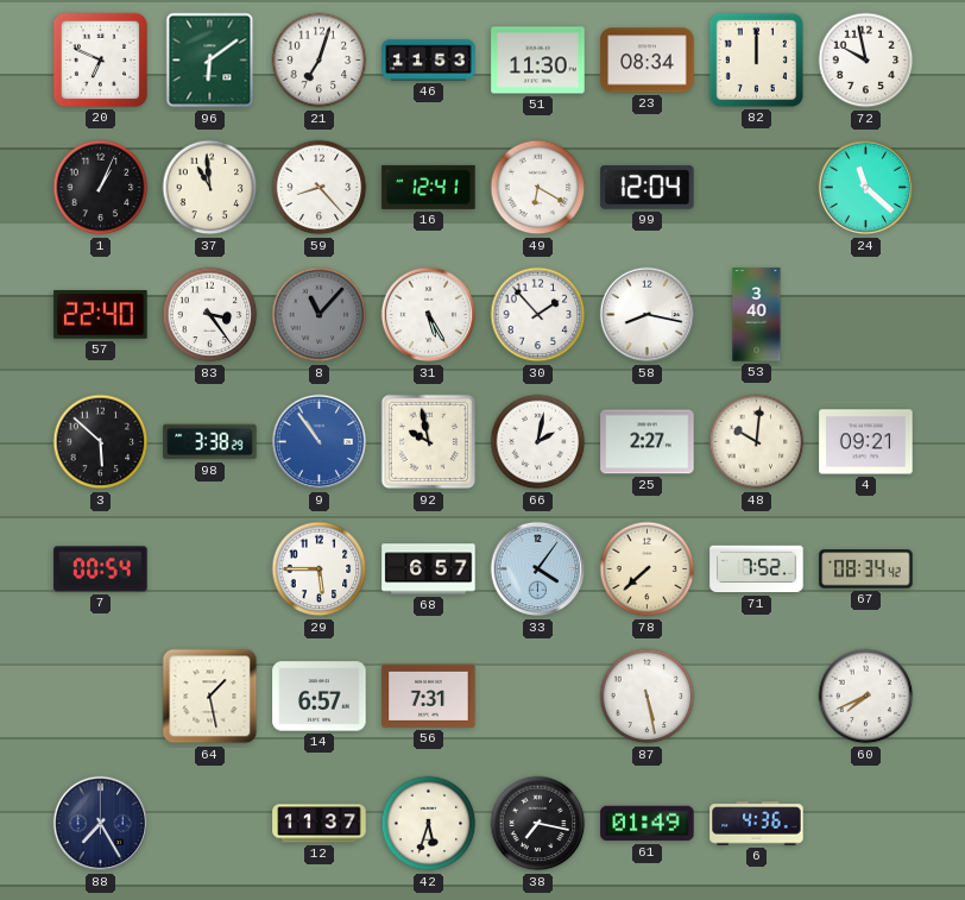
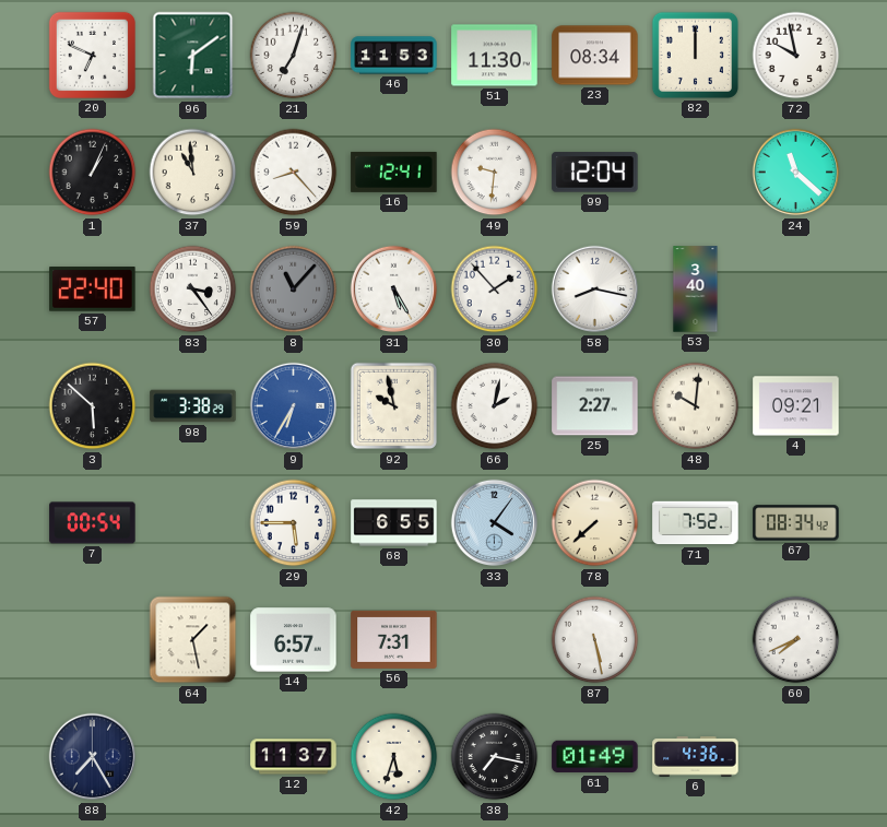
49: 6:20 -> 9:31
9: 10:54 -> 6:35
68: 6:57 -> 6:55
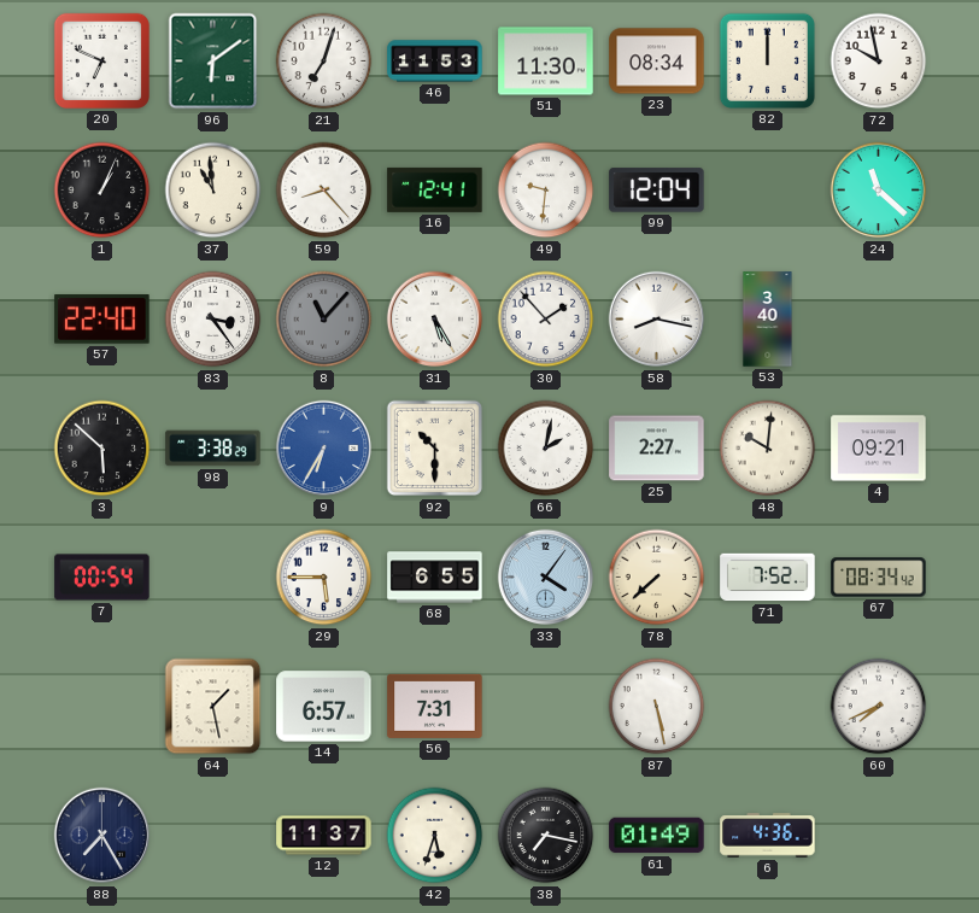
92: 9:58 -> 10:30
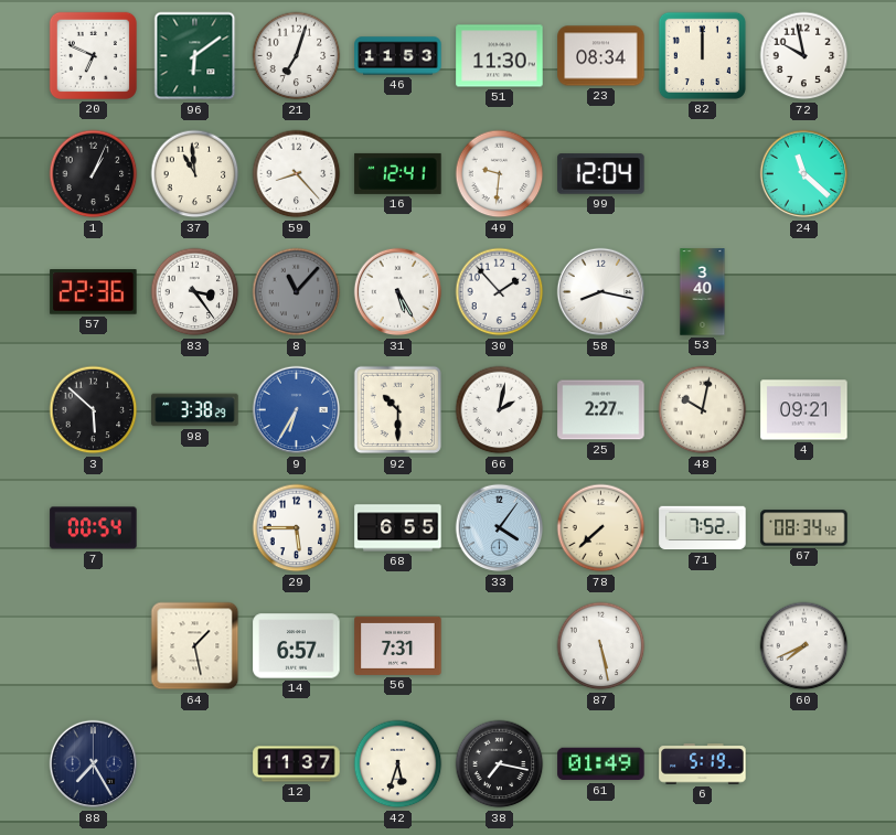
57: 22:40 -> 22:36
48: 10:01 -> 10:02
6: 4:36 -> 5:19
